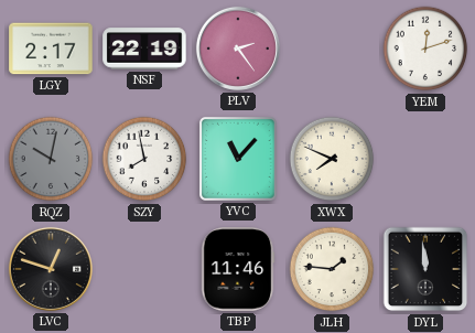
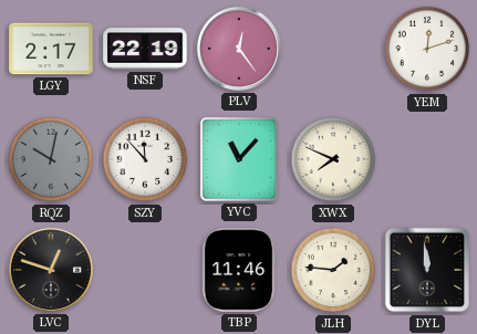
PLV: 2:24 -> 12:24
SZY: 7:58 -> 11:53
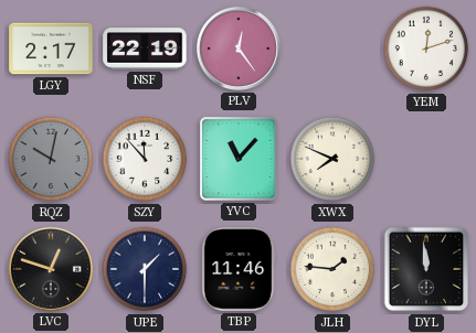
UPE: none -> 1:30
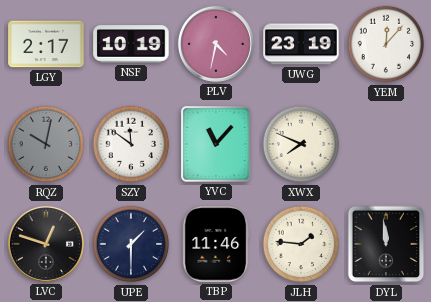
NSF: 22:19 -> 10:19
PLV: 12:24 -> 4:32
UWG: none -> 23:19
YEM: 12:12 -> 12:07
SZY: 11:53 -> 11:51
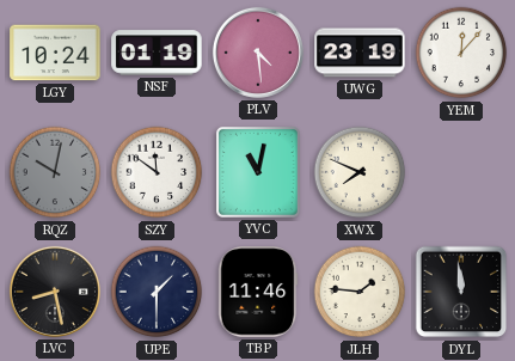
LGY: 2:17 -> 10:24
NSF: 10:19 -> 01:19
PLV: 4:32 -> 4:29
YVC: 11:07 -> 11:02
LVC: 12:48 -> 8:28
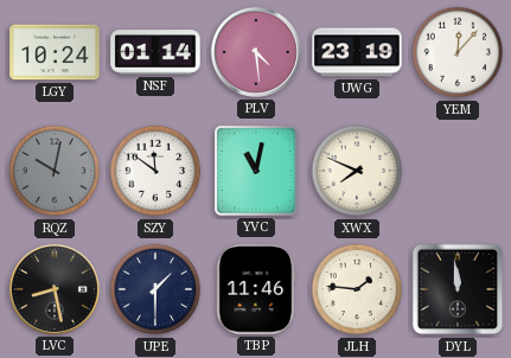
NSF: 01:19 -> 01:14
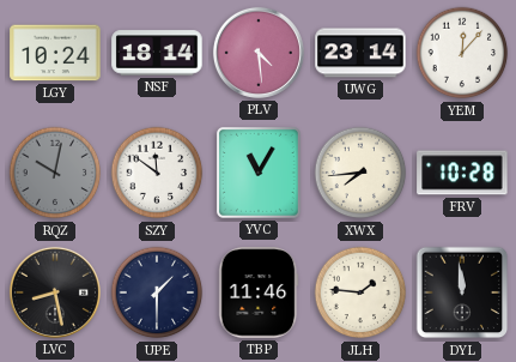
NSF: 01:14 -> 18:14
UWG: 23:19 -> 23:14
YVC: 11:02 -> 11:05
XWX: 7:49 -> 7:44
FRV: none -> 10:28
